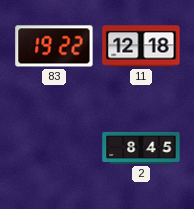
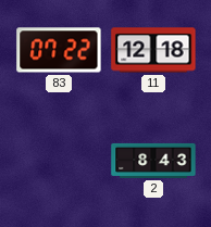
83: 19:22 -> 07:22
2: 8:45 -> 8:43
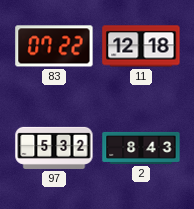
97: none -> 5:32
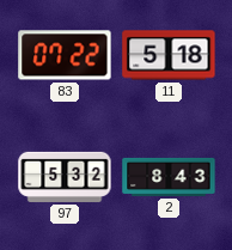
11: 12:18 -> 5:18
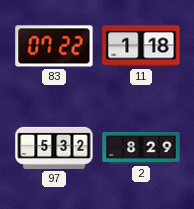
11: 5:18 -> 1:18
2: 8:43 -> 8:29
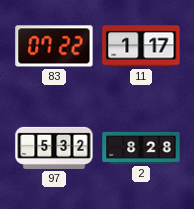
11: 1:18 -> 1:17
2: 8:29 -> 8:28
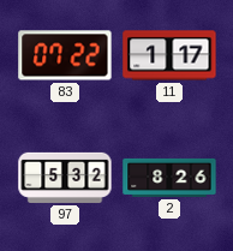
2: 8:28 -> 8:26
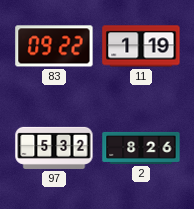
83: 07:22 -> 09:22
11: 1:17 -> 1:19
